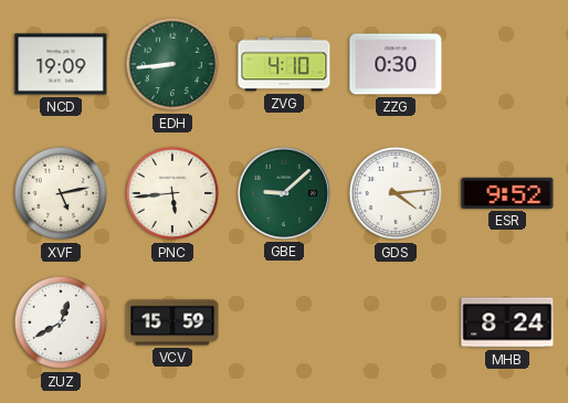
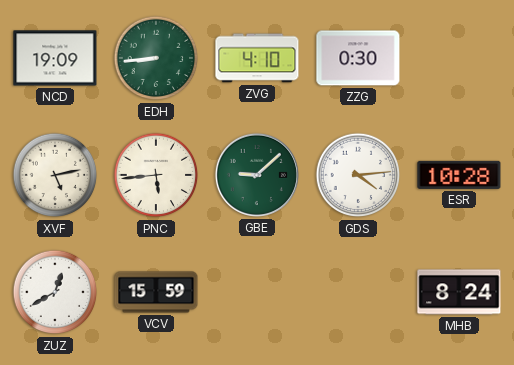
ESR: 9:52 -> 10:28
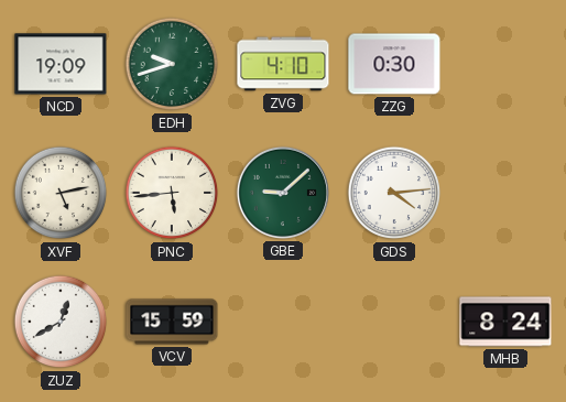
EDH: 8:44 -> 9:42
ESR: 10:28 -> none
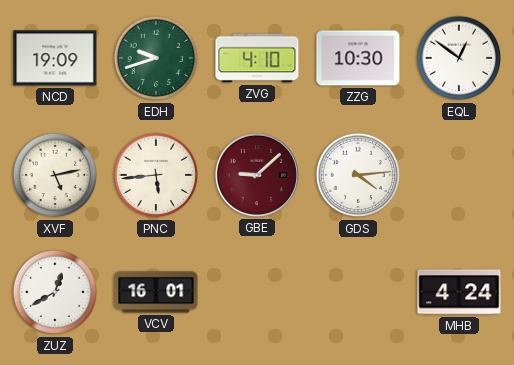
ZZG: 0:30 -> 10:30
EQL: none -> 12:51
GBE dial: green -> burgundy
VCV: 15:59 -> 16:01
MHB: 8:24 -> 4:24
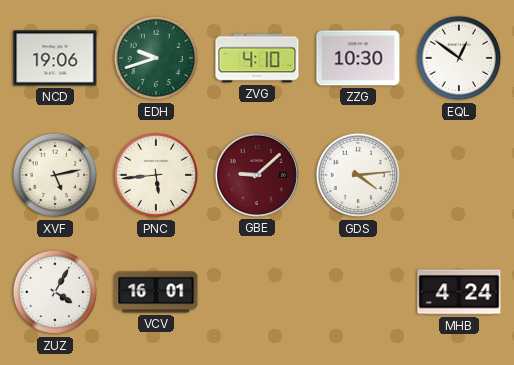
NCD: 19:09 -> 19:06
ZUZ: 12:40 -> 4:05
